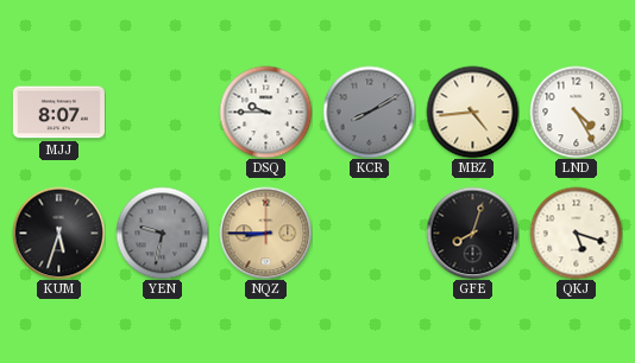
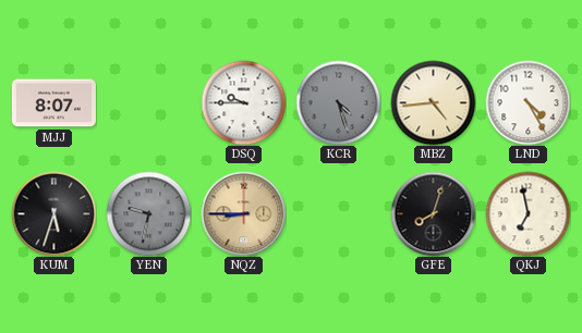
KCR: 8:10 -> 4:27
QKJ: 5:18 -> 6:58
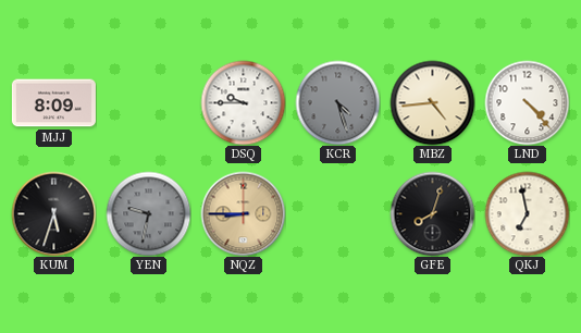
MJJ: 8:07 -> 8:09
LND: 4:25 -> 4:23
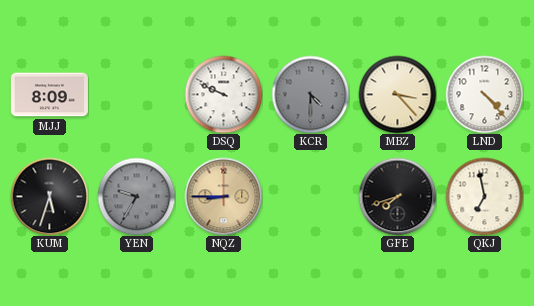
DSQ: 9:45 -> 9:49
KCR: 4:27 -> 4:30
MBZ: 4:44 -> 3:23
YEN: 9:32 -> 9:35
GFE: 8:03 -> 7:42
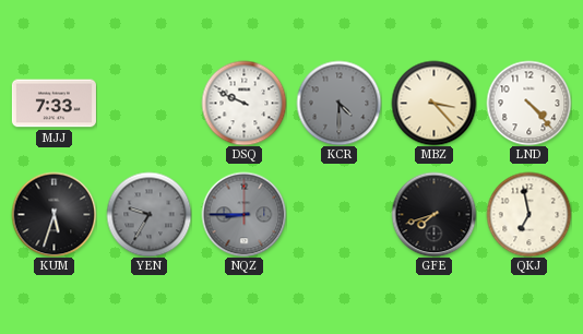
MJJ: 8:09 -> 7:33
NQZ dial: champagne -> grey
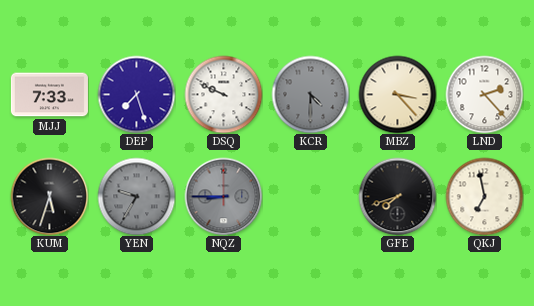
DEP: none -> 7:27
LND: 4:23 -> 2:23
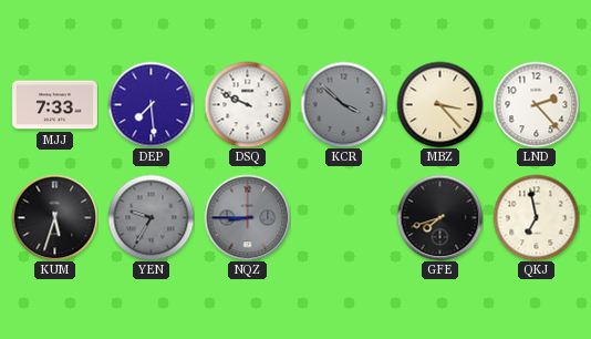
DEP: 7:27 -> 7:29
KCR: 4:30 -> 3:52
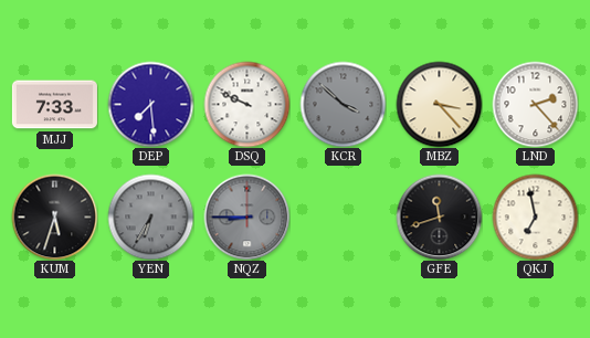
YEN: 9:35 -> 6:35
GFE: 7:42 -> 11:42
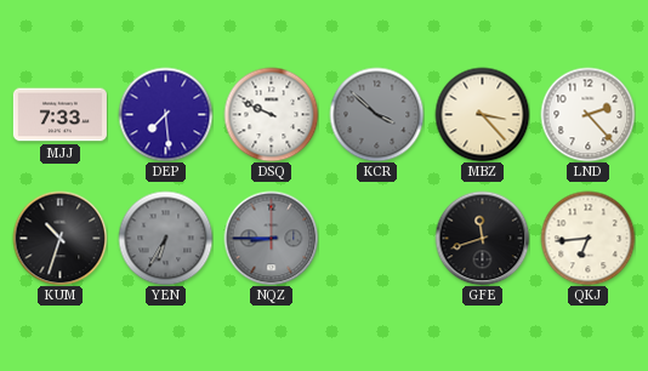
KUM: 5:33 -> 10:33
QKJ: 6:58 -> 6:44
